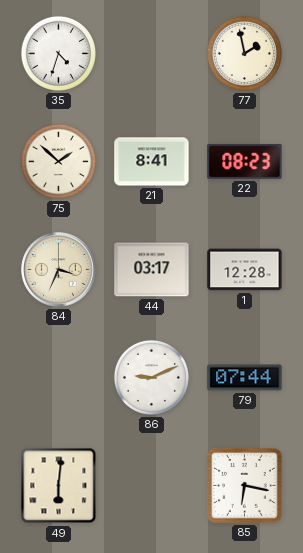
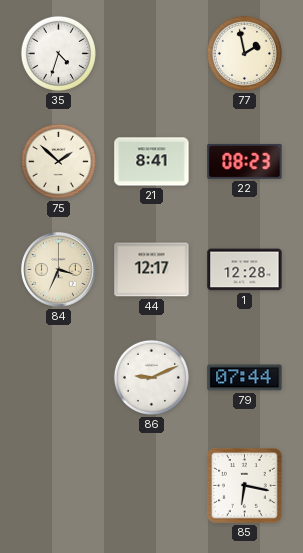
44: 03:17 -> 12:17
49: 6:01 -> none
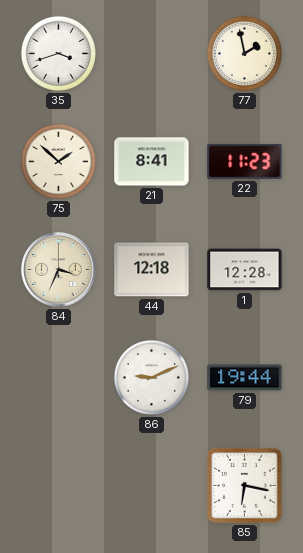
35: 4:33 -> 3:42
22: 08:23 -> 11:23
44: 12:17 -> 12:18
79: 07:44 -> 19:44
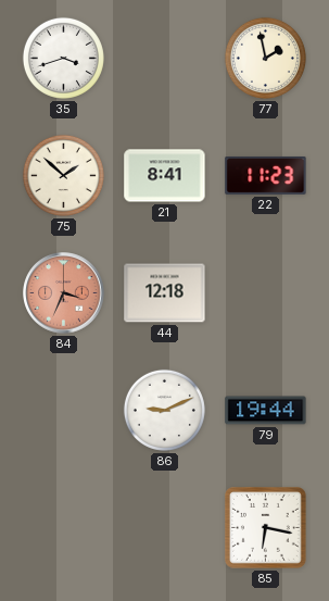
84 dial: cream -> salmon
1: 12:28 -> none
